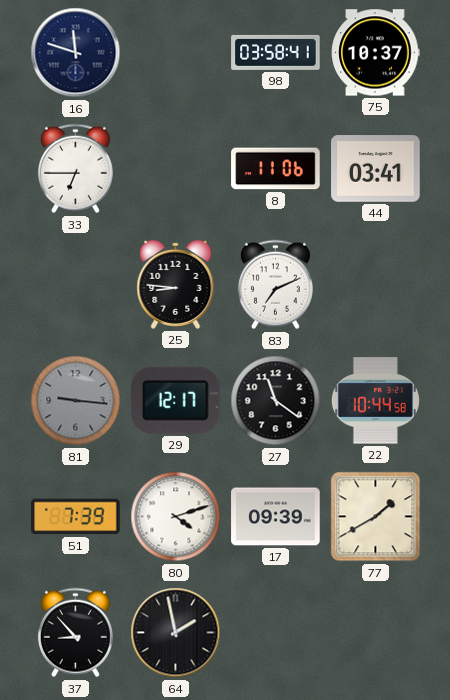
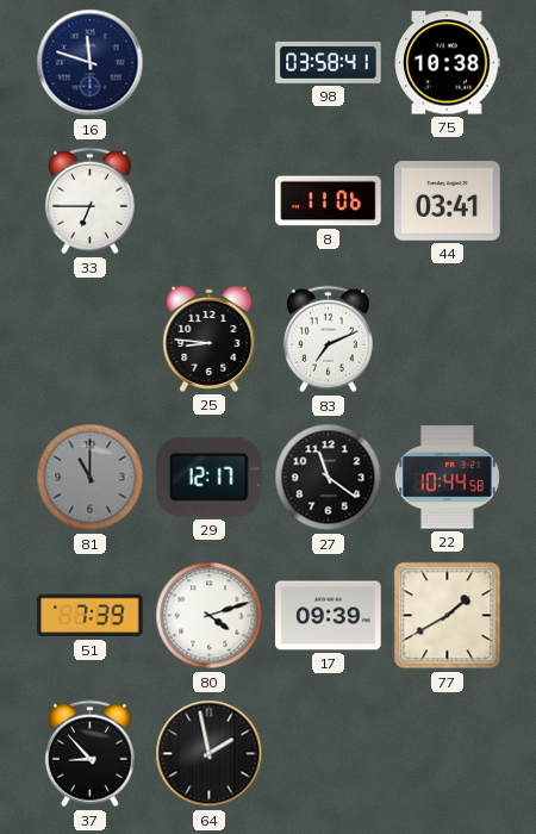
75: 10:37 -> 10:38
81: 9:16 -> 11:00
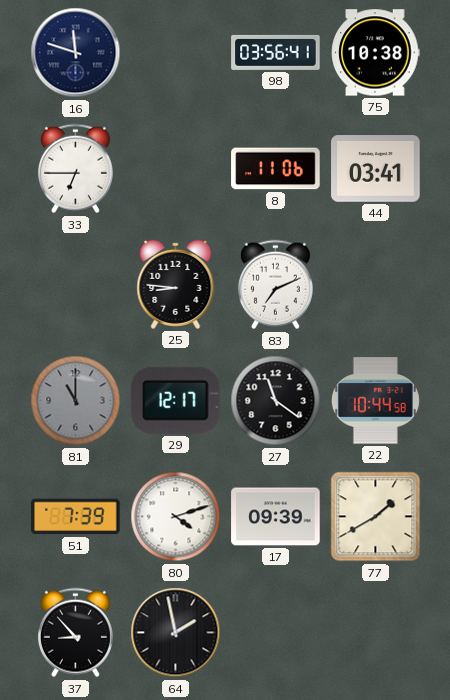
98: 03:58 -> 03:56
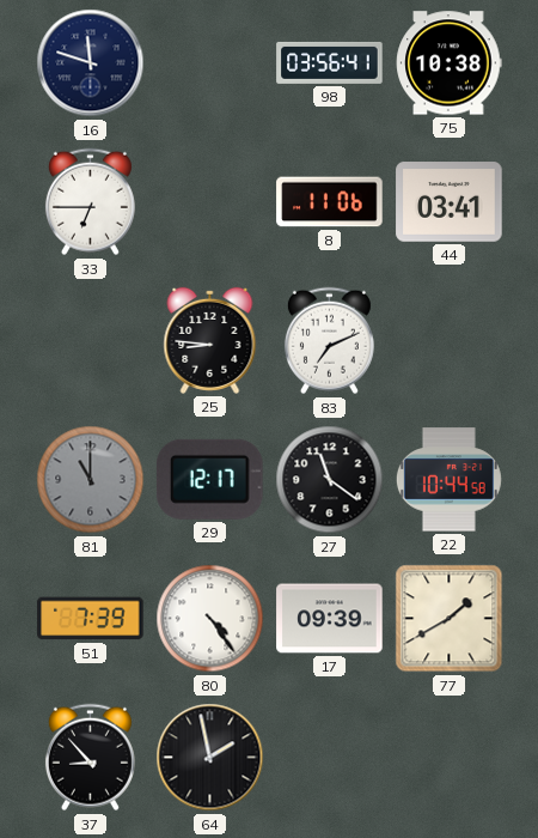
80: 4:12 -> 4:24
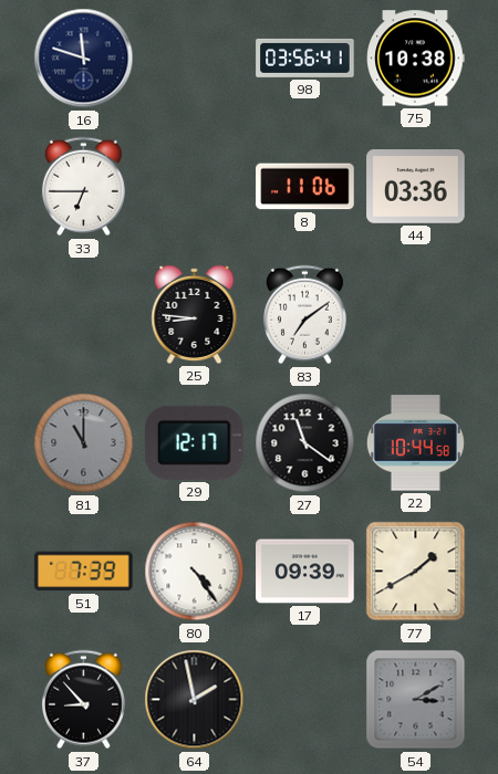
44: 03:41 -> 03:36
83: 7:11 -> 7:09
54: none -> 3:10
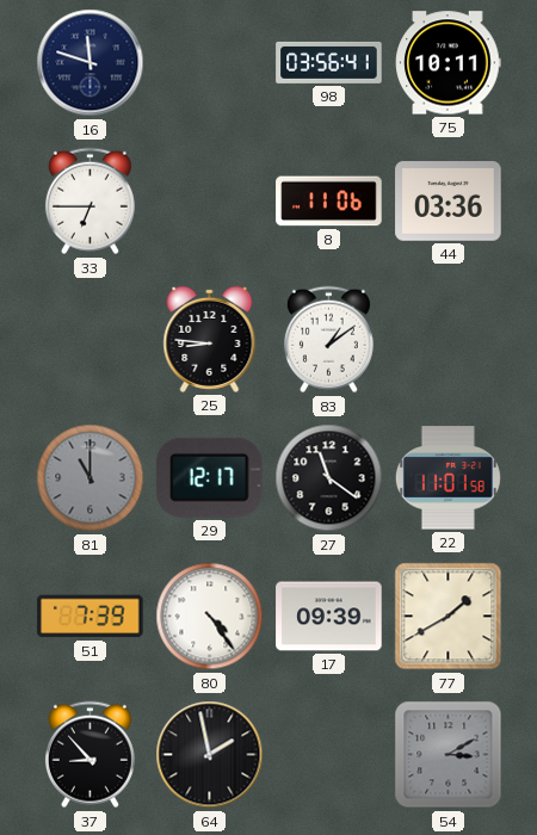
75: 10:38 -> 10:11
83: 7:09 -> 1:09
22: 10:44 -> 11:01
